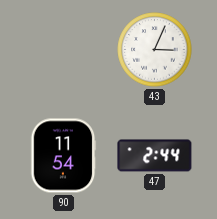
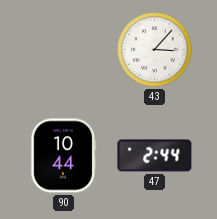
43: 3:04 -> 3:07
90: 11:54 -> 10:44
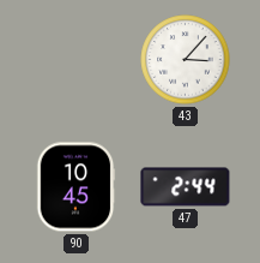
90: 10:44 -> 10:45
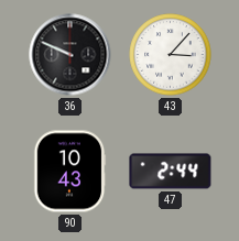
36: none -> 9:49
90: 10:45 -> 10:43
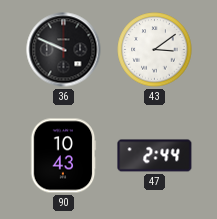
43: 3:07 -> 3:09
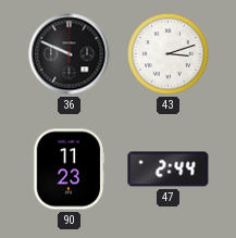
43: 3:09 -> 3:12
90: 10:43 -> 11:23
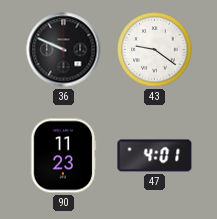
43: 3:12 -> 9:21
47: 2:44 -> 4:01
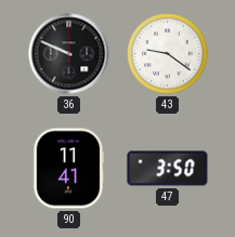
90: 11:23 -> 11:41
47: 4:01 -> 3:50
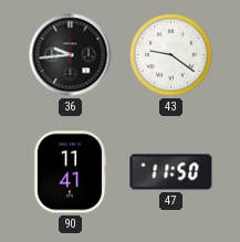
36: 9:49 -> 9:44
47: 3:50 -> 11:50
